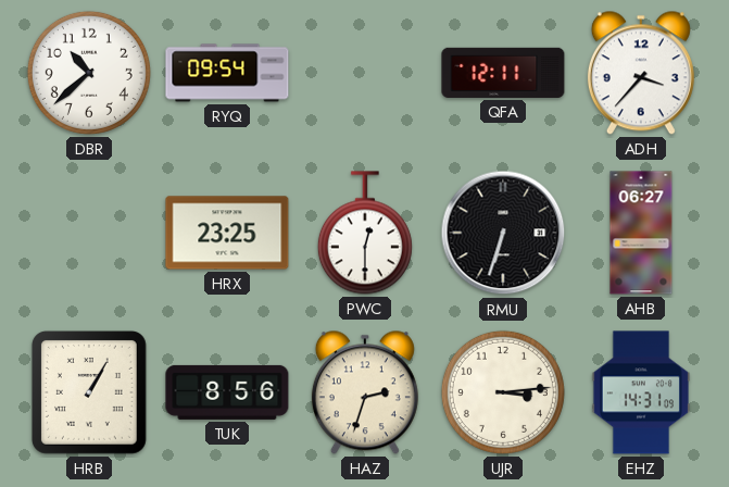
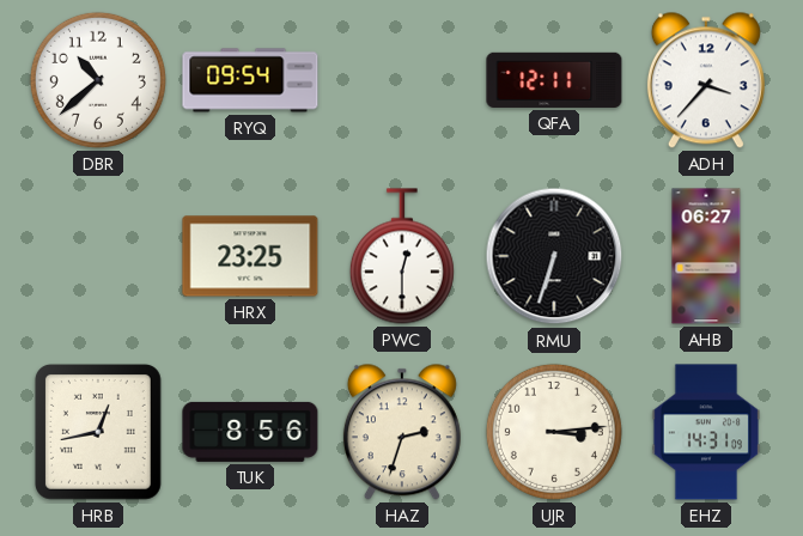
HRB: 1:05 -> 12:43
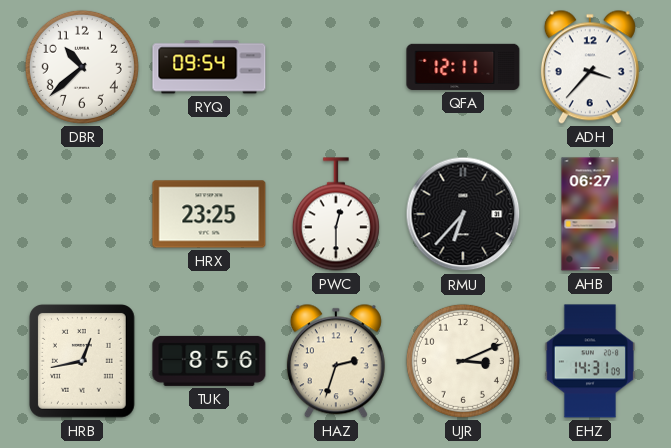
RMU: 6:33 -> 6:37
UJR: 3:14 -> 3:11
